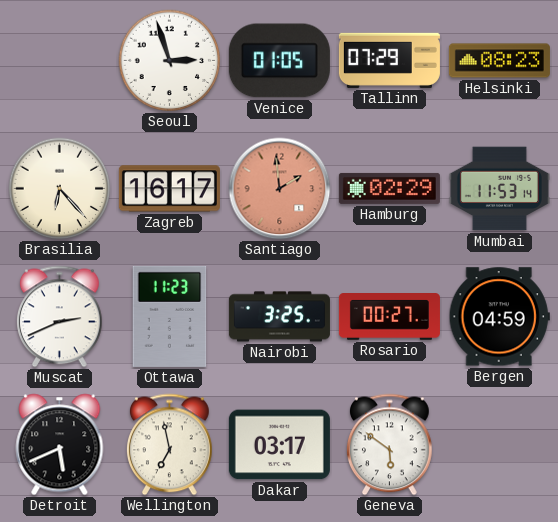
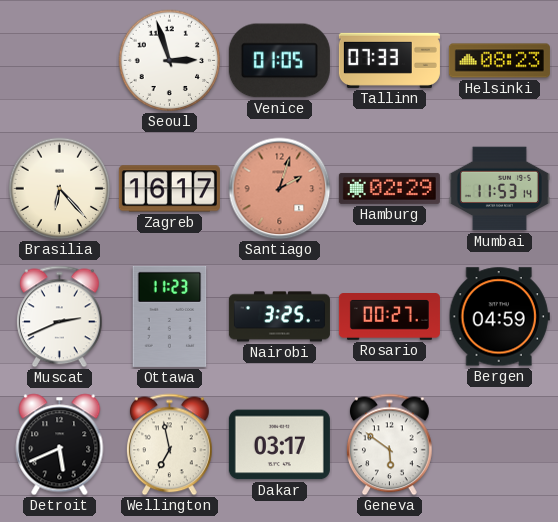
Tallinn: 07:29 -> 07:33
Santiago: 1:59 -> 2:03
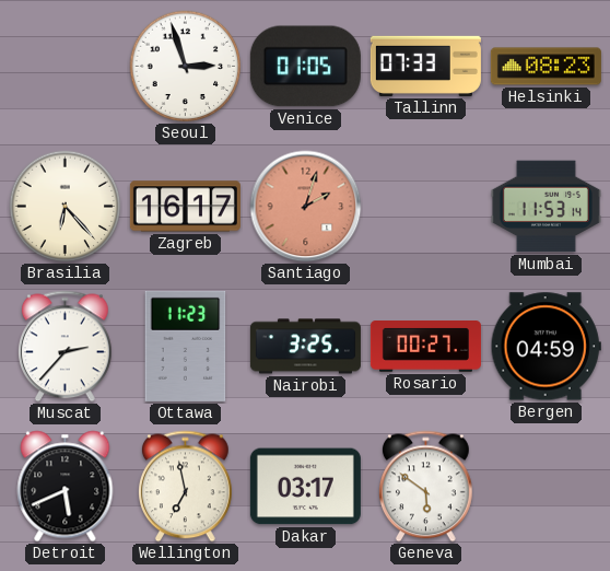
Hamburg: 02:29 -> none
Muscat: 2:41 -> 2:37
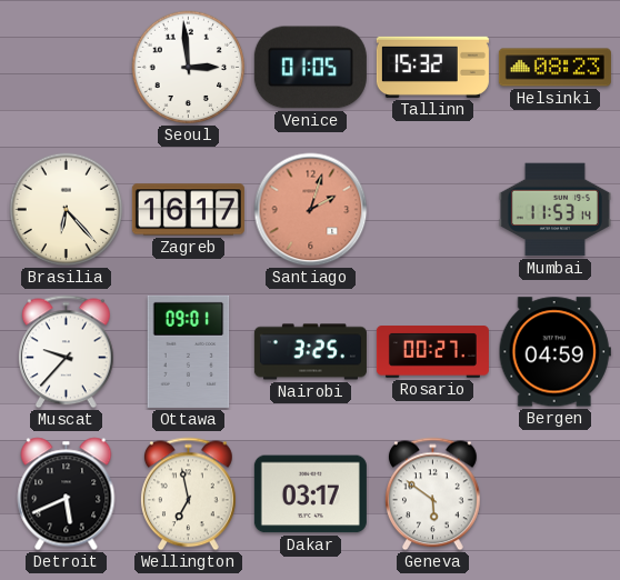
Seoul: 2:57 -> 2:59
Tallinn: 07:33 -> 15:32
Muscat: 2:37 -> 9:37
Ottawa: 11:23 -> 09:01
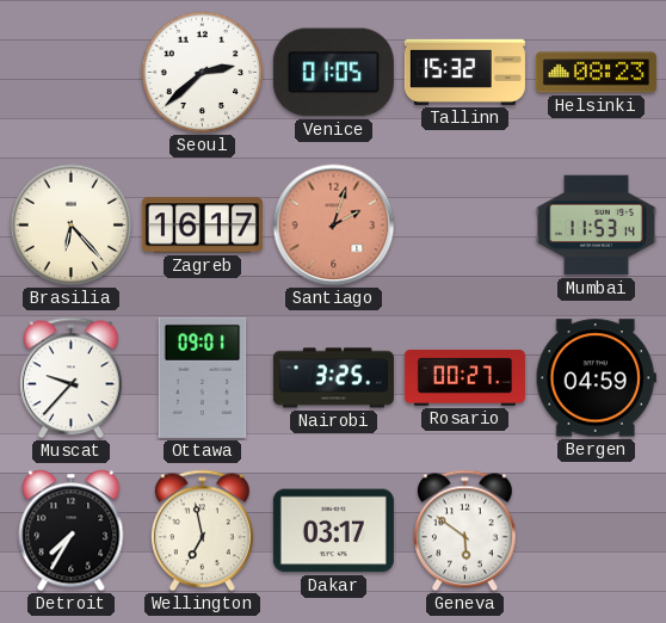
Seoul: 2:59 -> 2:38
Detroit: 5:41 -> 7:35
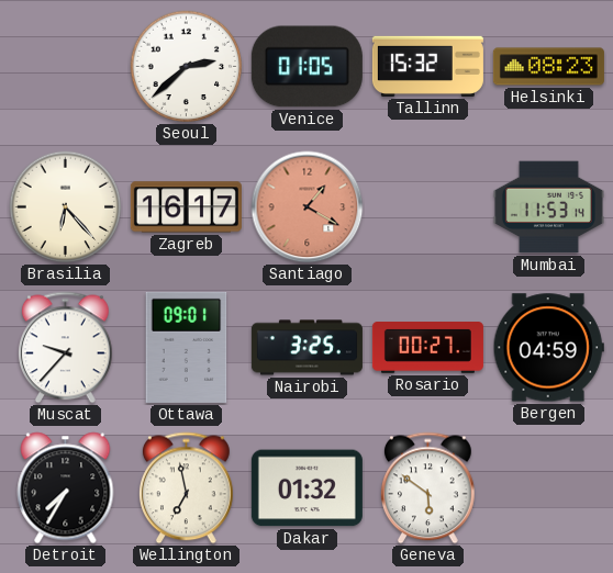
Santiago: 2:03 -> 1:20
Dakar: 03:17 -> 01:32
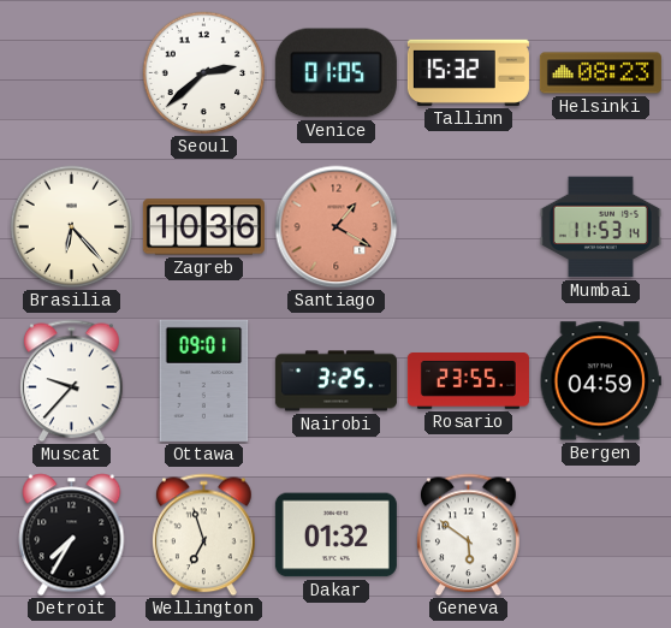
Zagreb: 16:17 -> 10:36
Rosario: 00:27 -> 23:55
Wellington: 6:58 -> 6:57
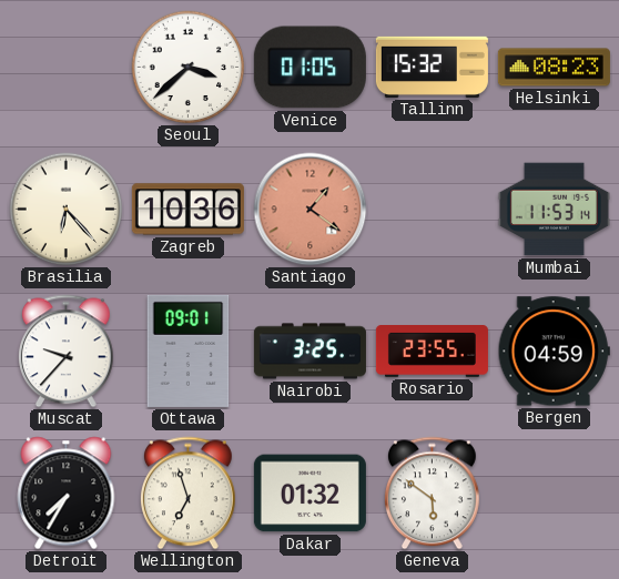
Seoul: 2:38 -> 3:38
Santiago: 1:20 -> 1:21
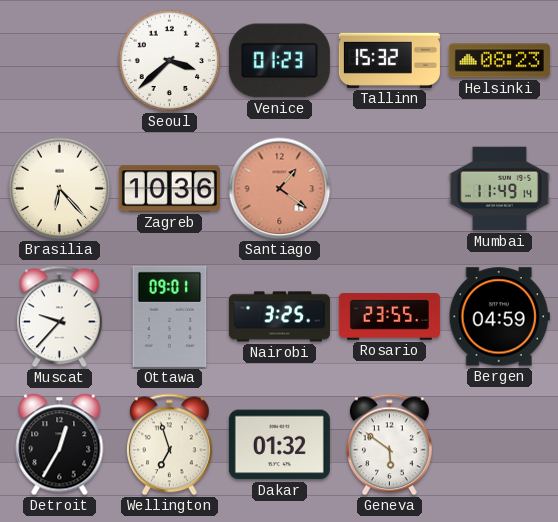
Venice: 01:05 -> 01:23
Mumbai: 11:53 -> 11:49
Detroit: 7:35 -> 12:35
